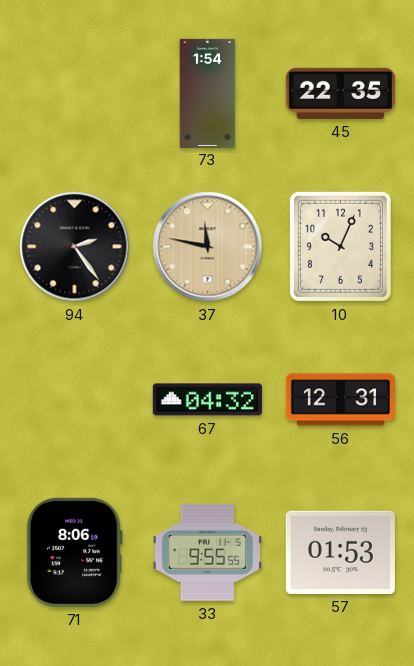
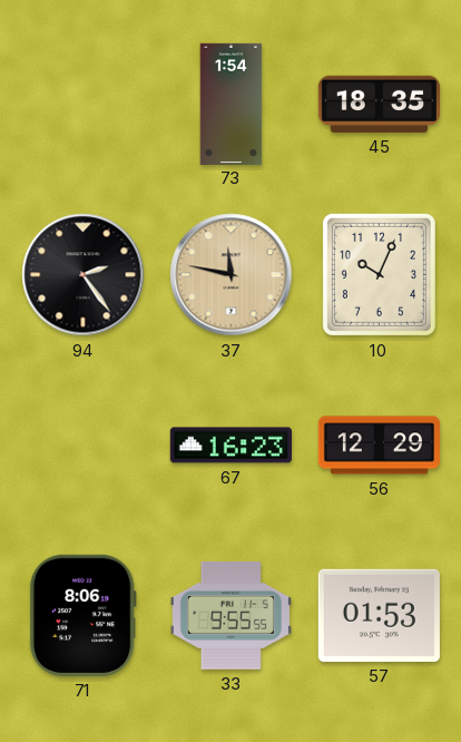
45: 22:35 -> 18:35
67: 04:32 -> 16:23
56: 12:31 -> 12:29
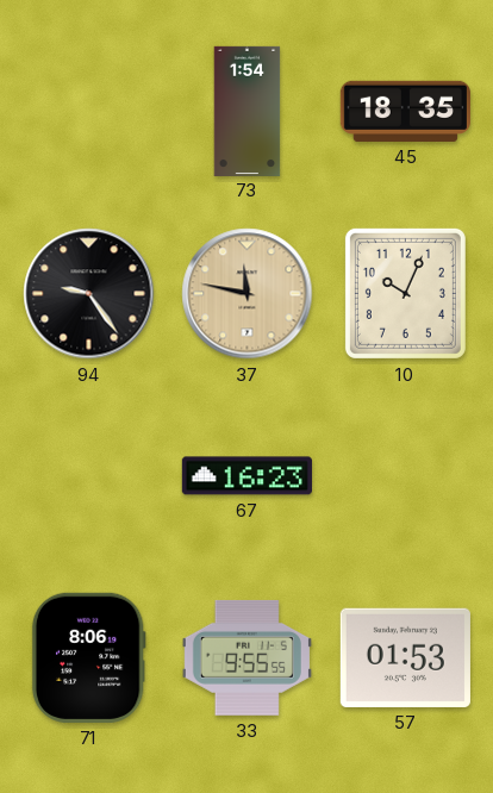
94: 2:24 -> 9:24
56: 12:29 -> none
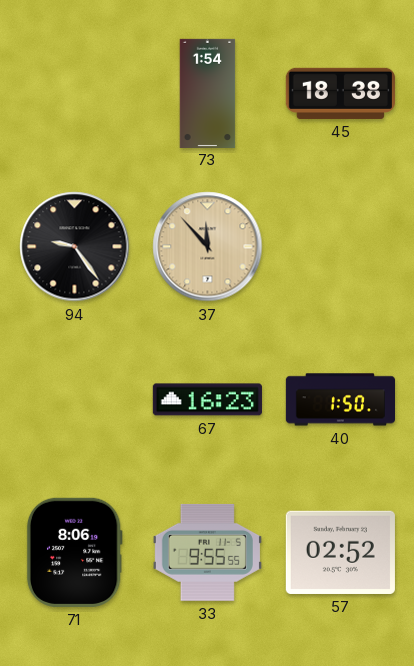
45: 18:35 -> 18:38
37: 11:47 -> 11:53
10: 10:04 -> none
40: none -> 1:50
57: 01:53 -> 02:52
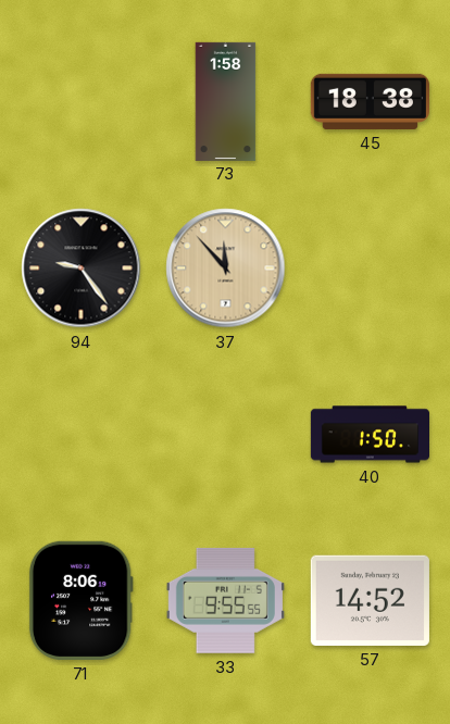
73: 1:54 -> 1:58
67: 16:23 -> none
57: 02:52 -> 14:52
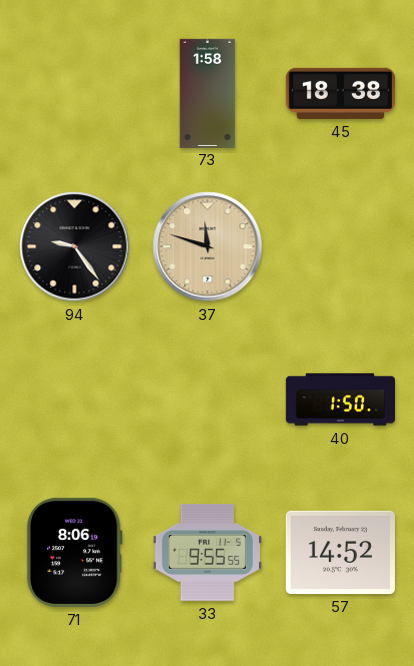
37: 11:53 -> 11:48
